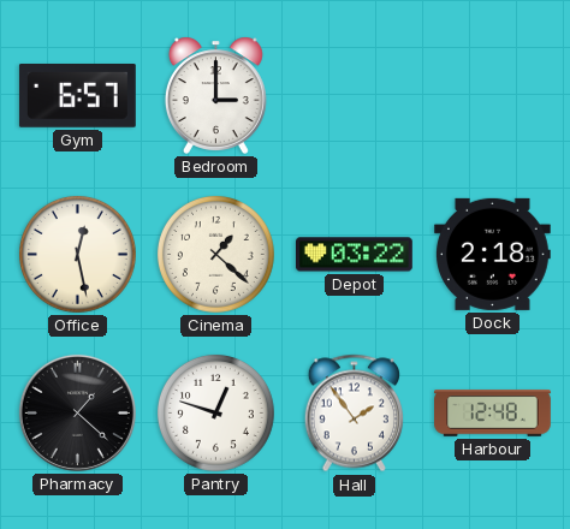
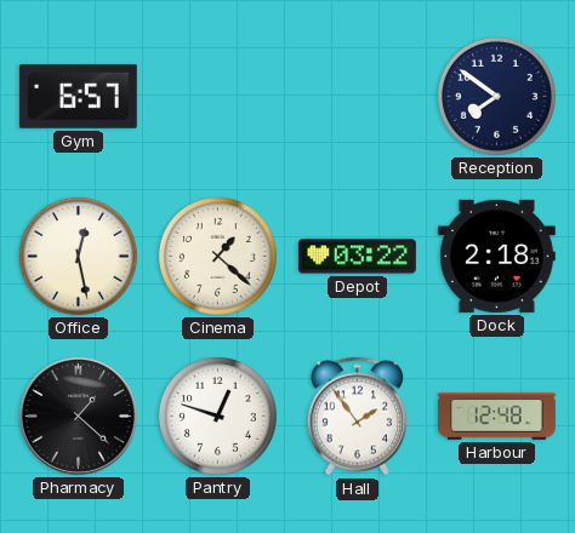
Bedroom: 3:00 -> none
Reception: none -> 7:51
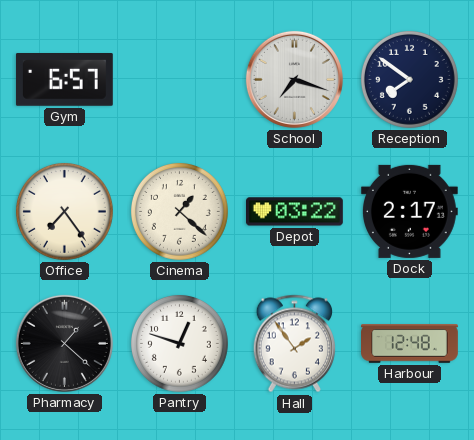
School: none -> 7:18
Office: 12:28 -> 7:24
Dock: 2:18 -> 2:17
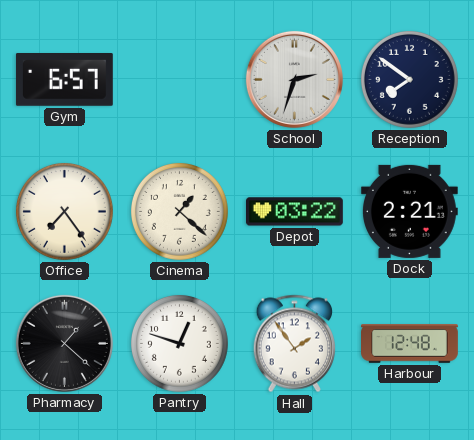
School: 7:18 -> 2:33
Dock: 2:17 -> 2:21
